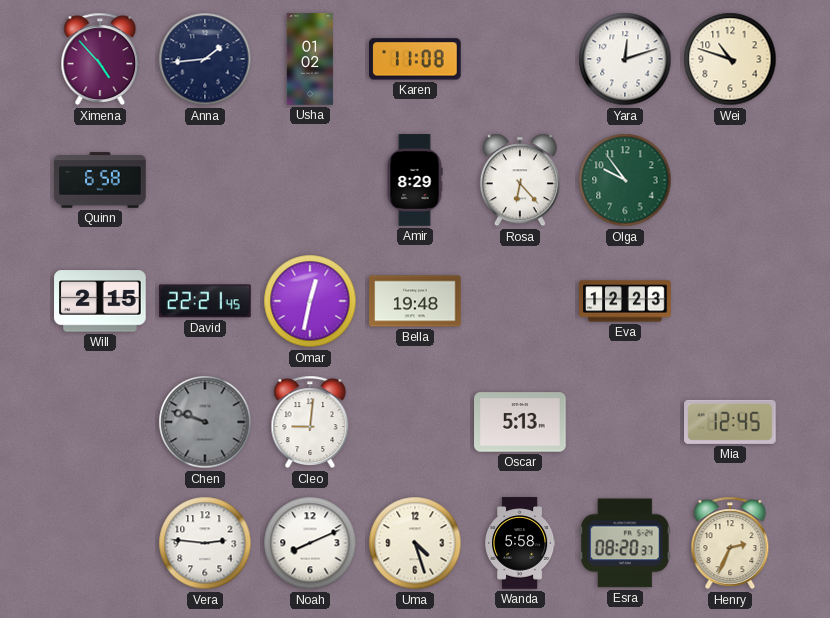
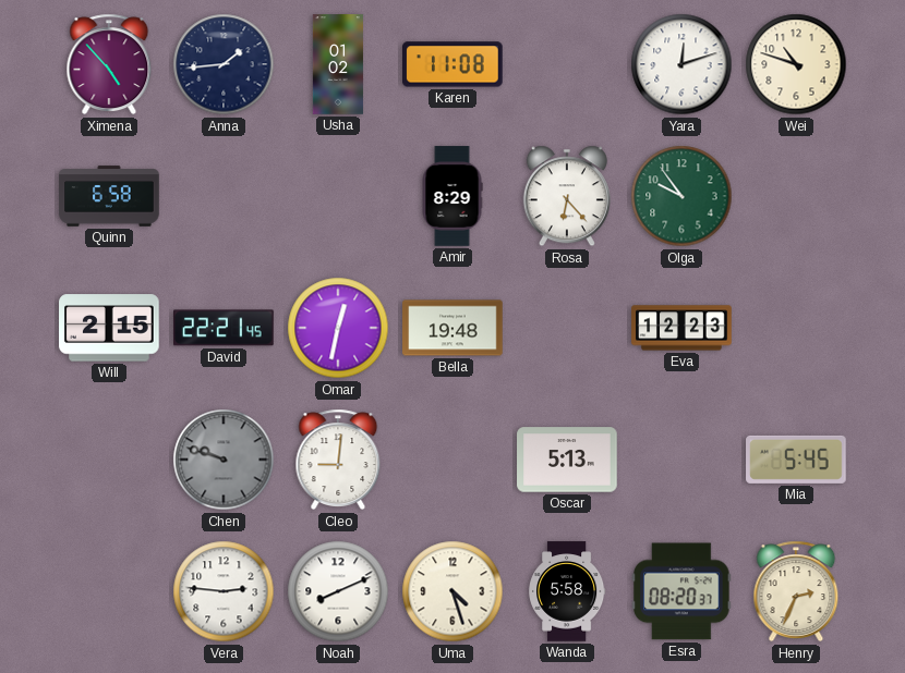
Mia: 12:45 -> 5:45
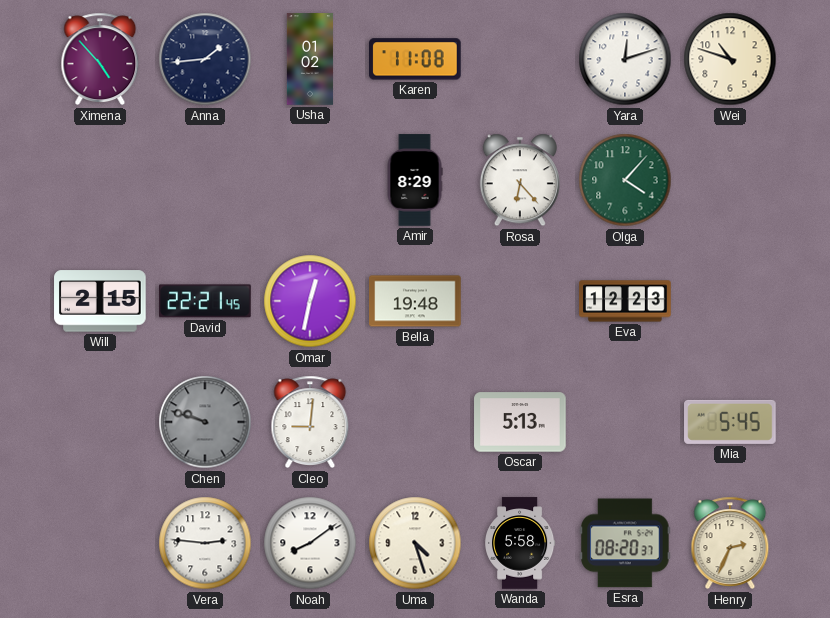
Quinn: 6:58 -> none
Olga: 9:54 -> 4:07
Noah: 8:11 -> 8:09
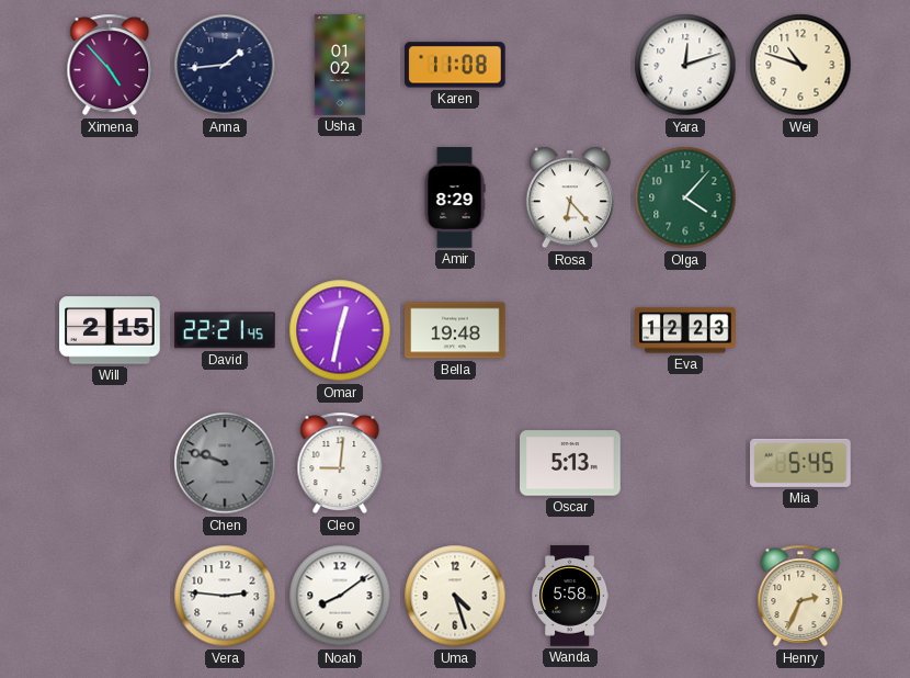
Esra: 08:20 -> none
